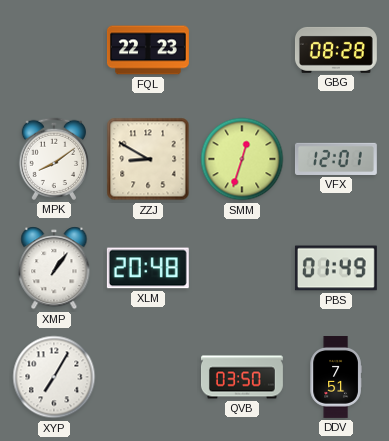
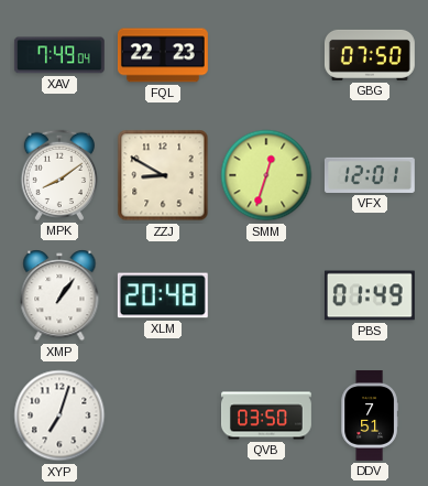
XAV: none -> 7:49
GBG: 08:28 -> 07:50
XYP: 7:05 -> 7:03
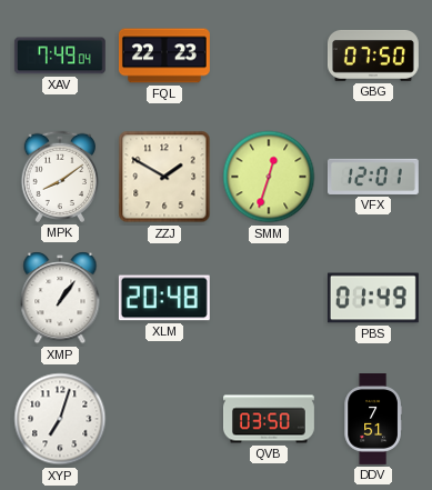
ZZJ: 8:50 -> 1:50
